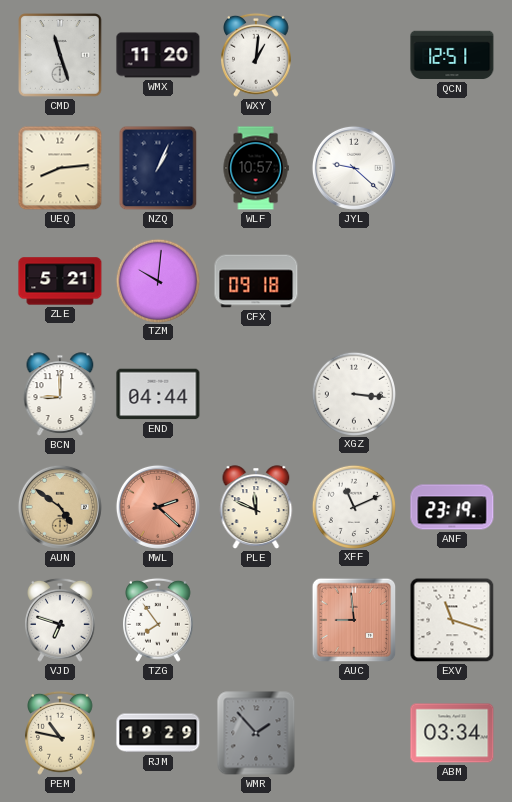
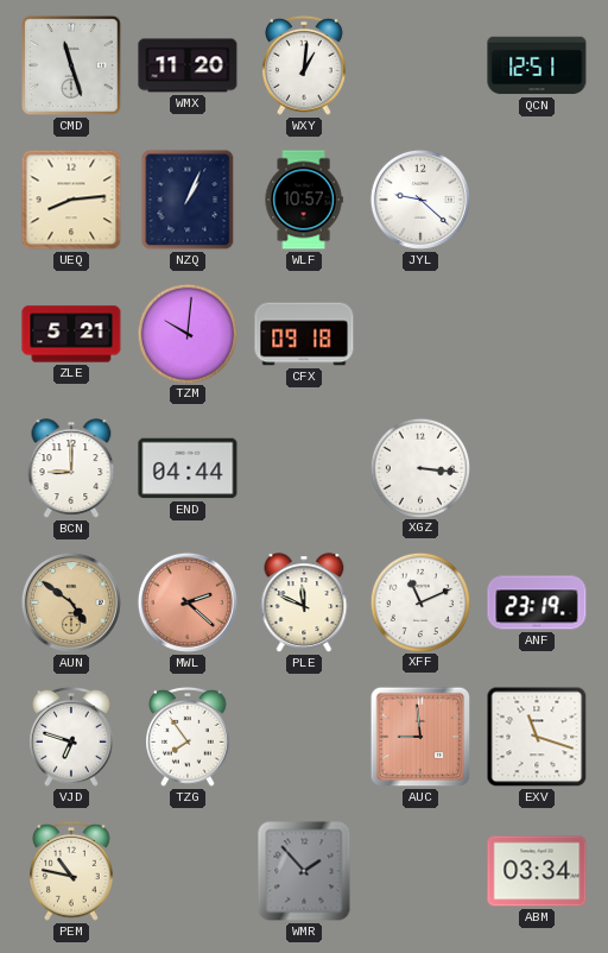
RJM: 19:29 -> none
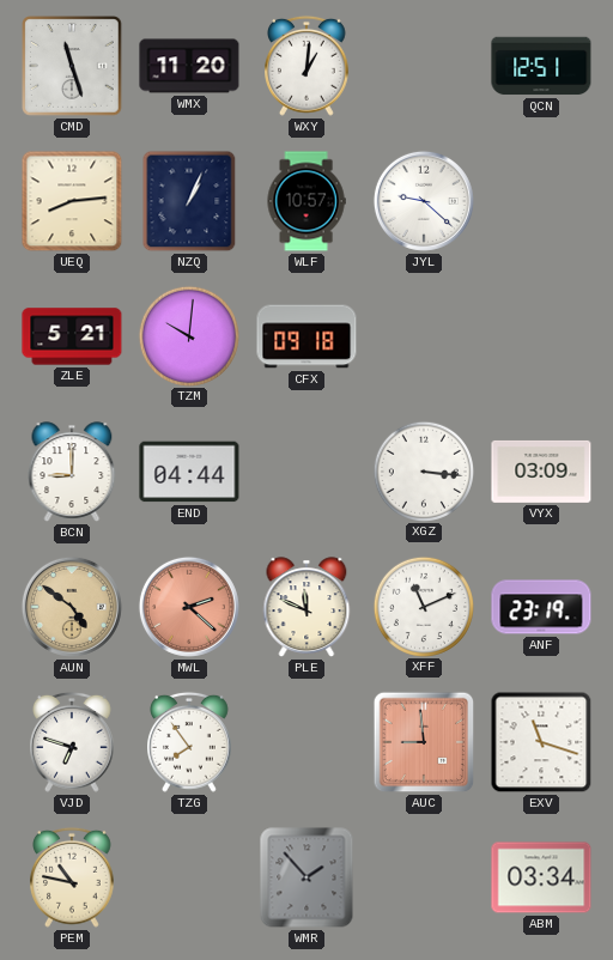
VYX: none -> 03:09
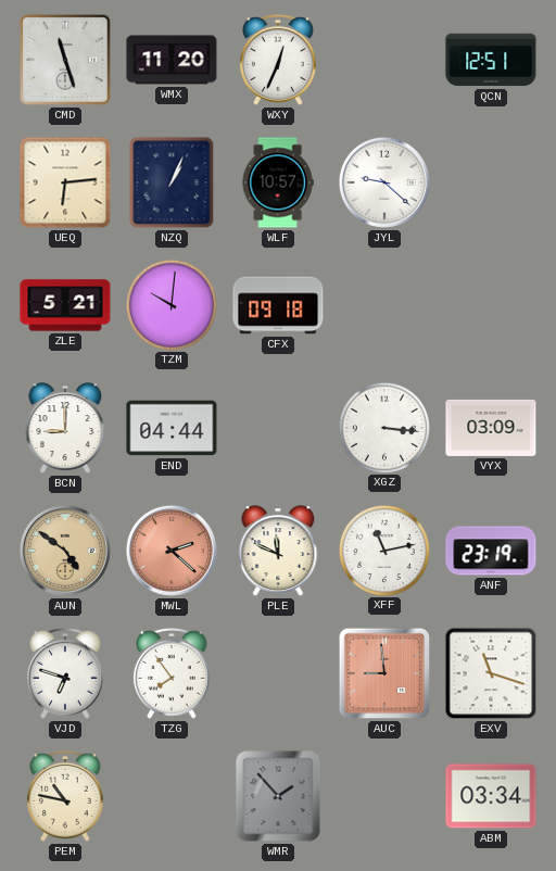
WXY: 1:01 -> 12:34
UEQ: 8:14 -> 6:14
XFF: 11:11 -> 11:13
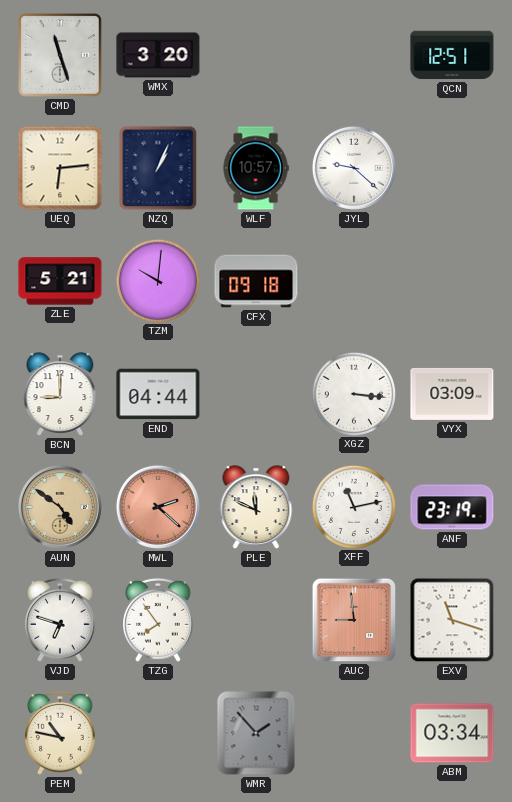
WMX: 11:20 -> 3:20
WXY: 12:34 -> none
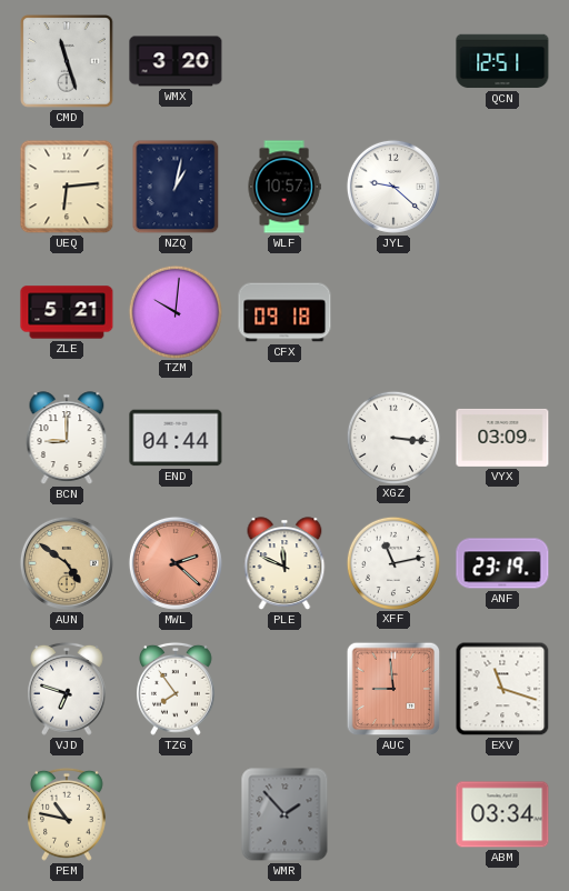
NZQ: 1:04 -> 1:02
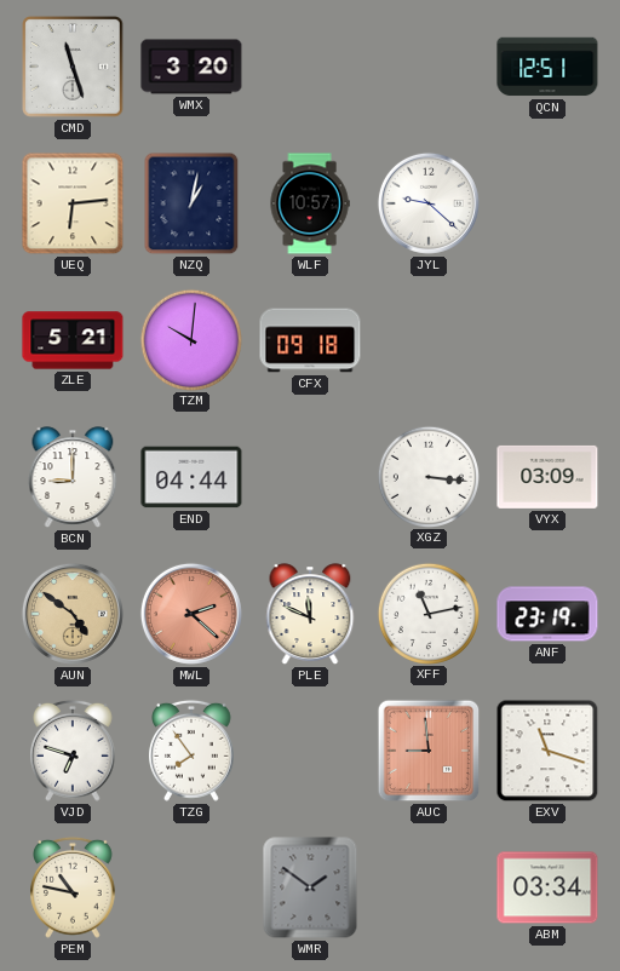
WMR: 1:53 -> 1:51
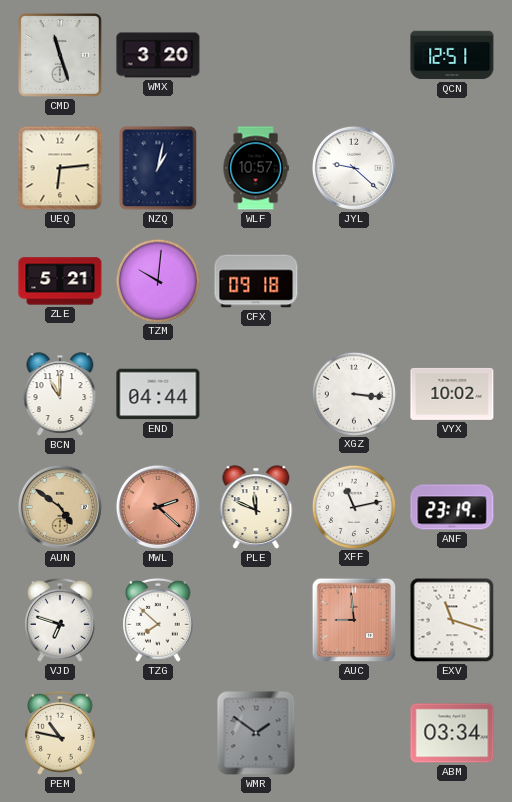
BCN: 9:00 -> 11:00
VYX: 03:09 -> 10:02
TZG: 7:54 -> 7:52
